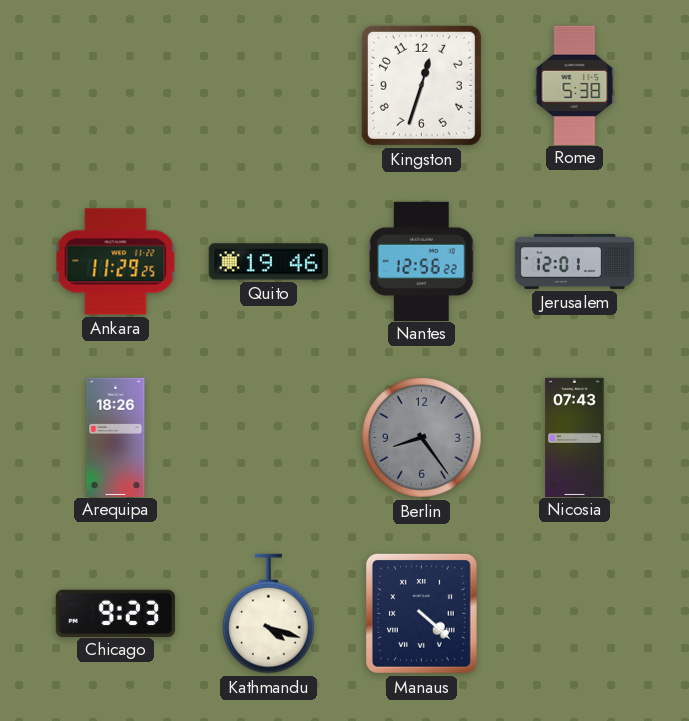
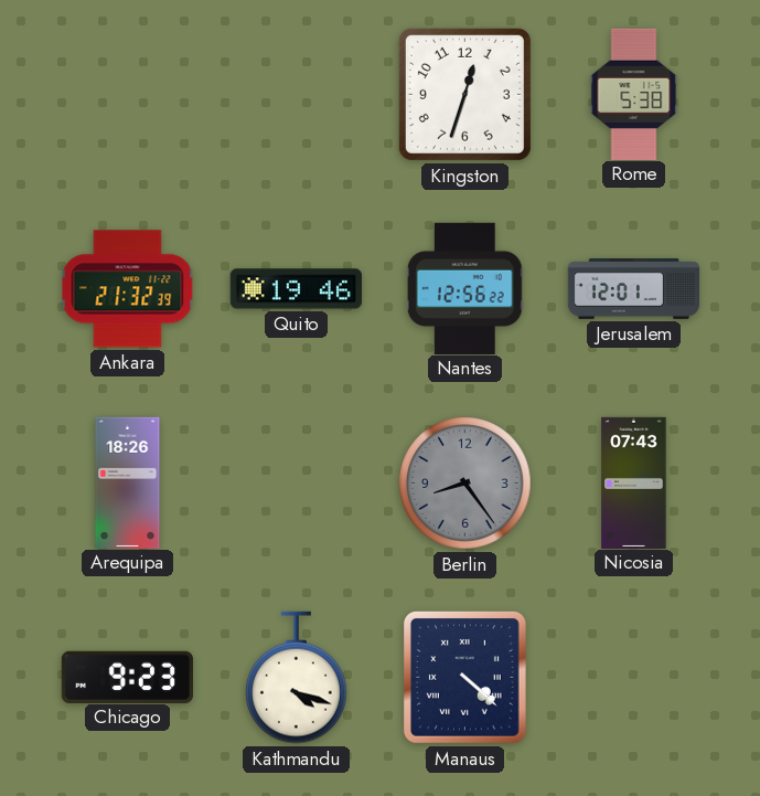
Ankara: 11:29 -> 21:32
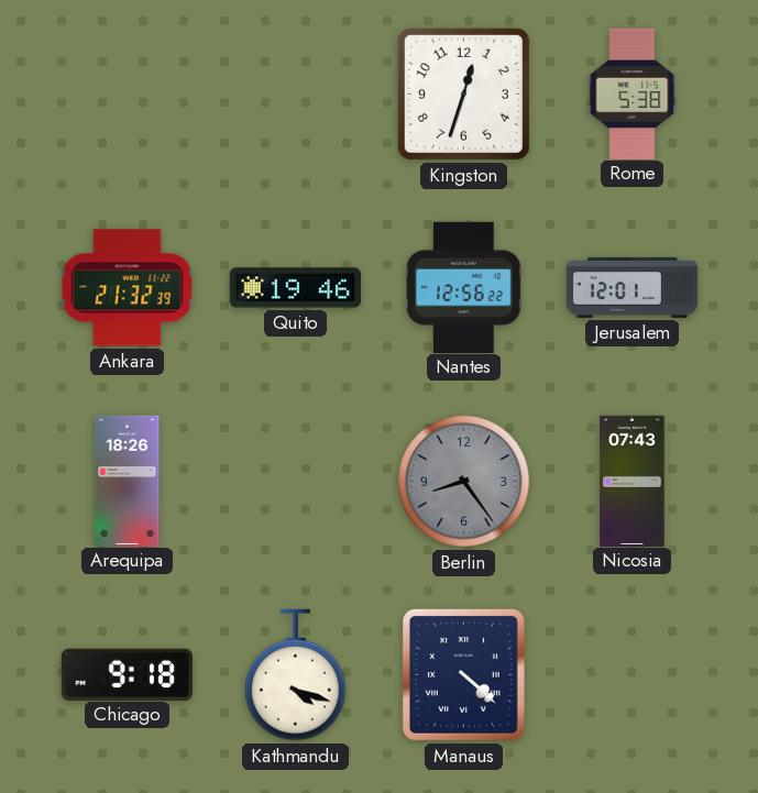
Chicago: 9:23 -> 9:18
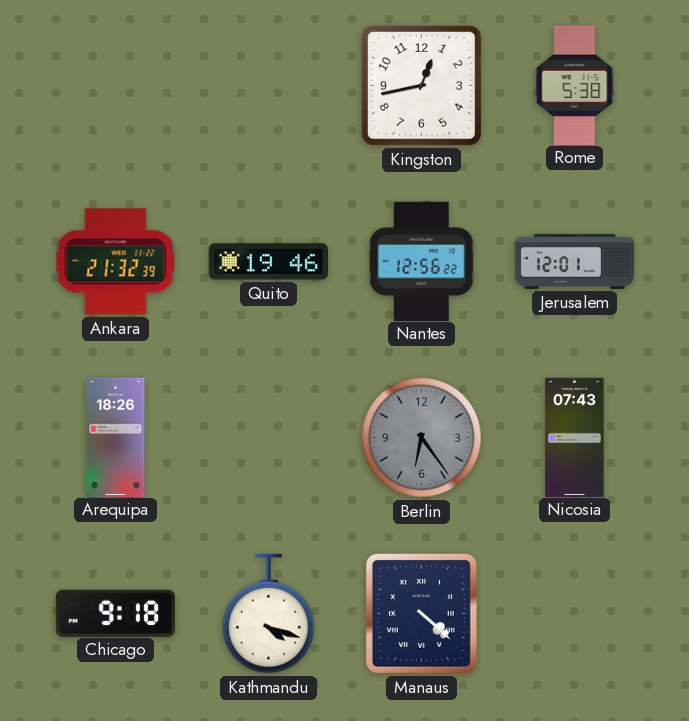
Kingston: 12:33 -> 12:43
Berlin: 8:24 -> 6:24
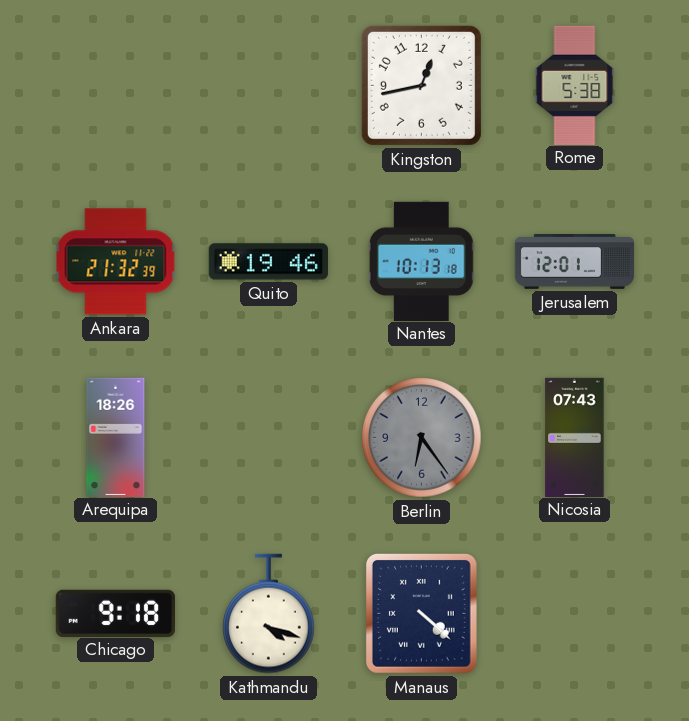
Nantes: 12:56 -> 10:13
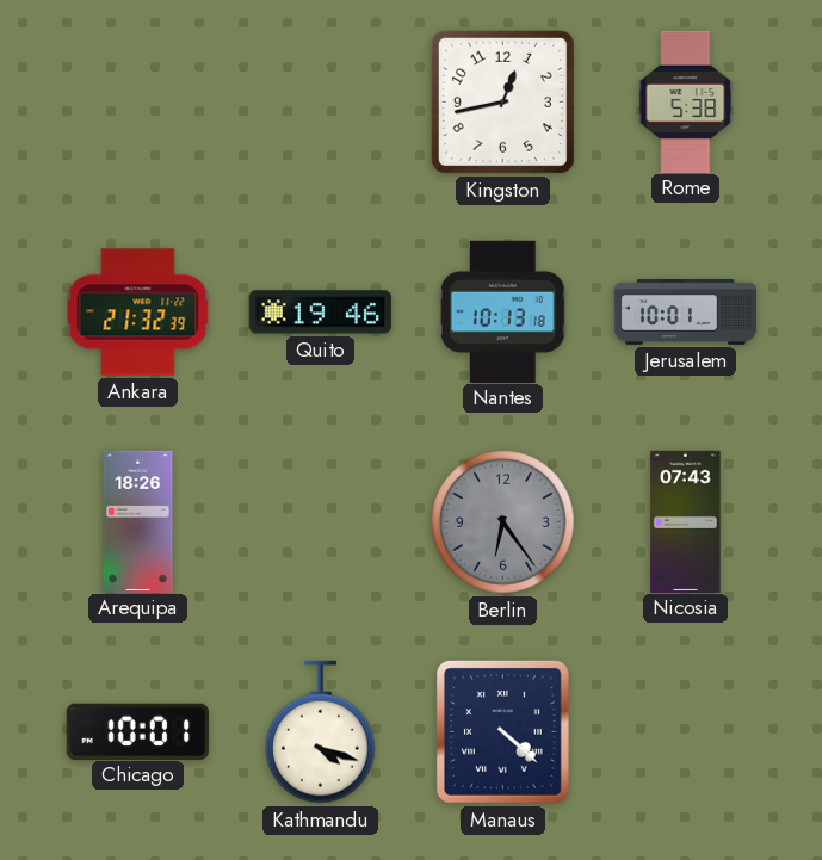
Jerusalem: 12:01 -> 10:01
Chicago: 9:18 -> 10:01
